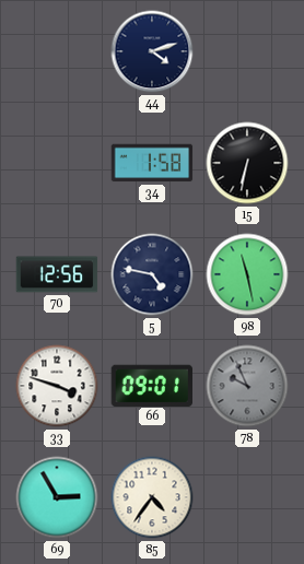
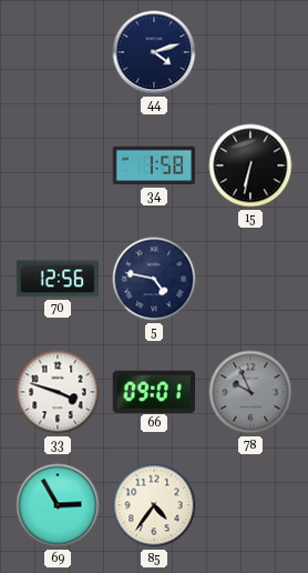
98: 11:28 -> none
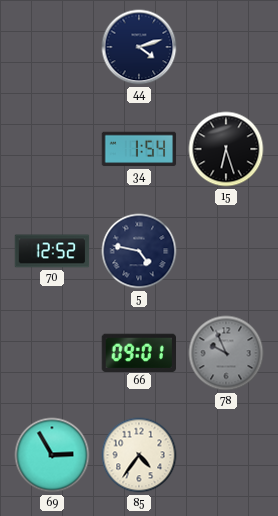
34: 1:58 -> 1:54
15: 6:32 -> 6:27
70: 12:56 -> 12:52
33: 3:48 -> none
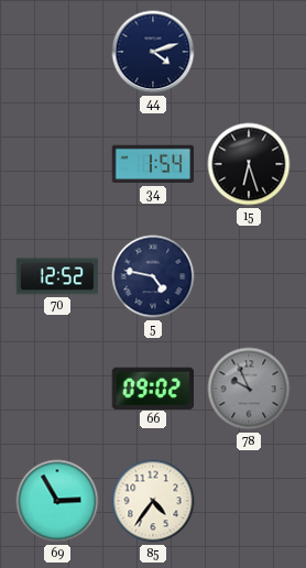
66: 09:01 -> 09:02
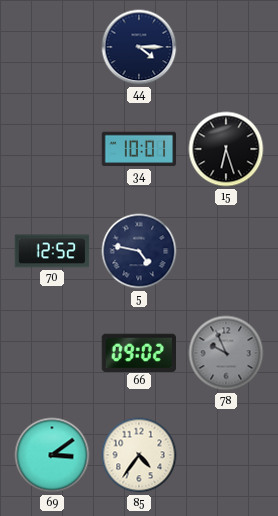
44: 4:12 -> 4:15
34: 1:54 -> 10:01
69: 2:55 -> 3:09
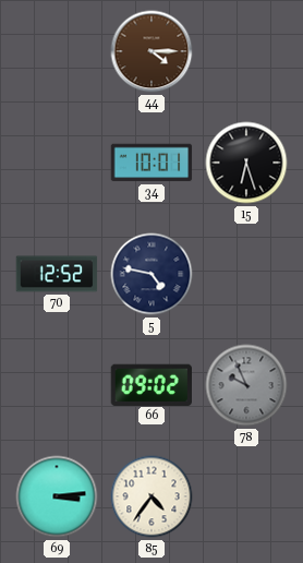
44 dial: navy -> brown
69: 3:09 -> 3:14
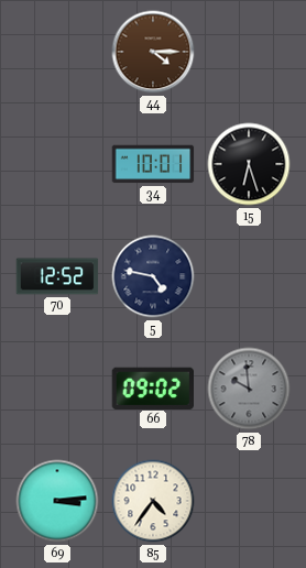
78: 9:56 -> 9:59
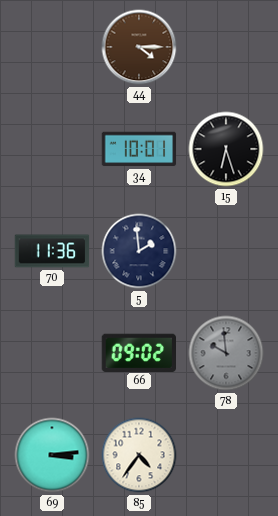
70: 12:52 -> 11:36
5: 4:47 -> 1:59
